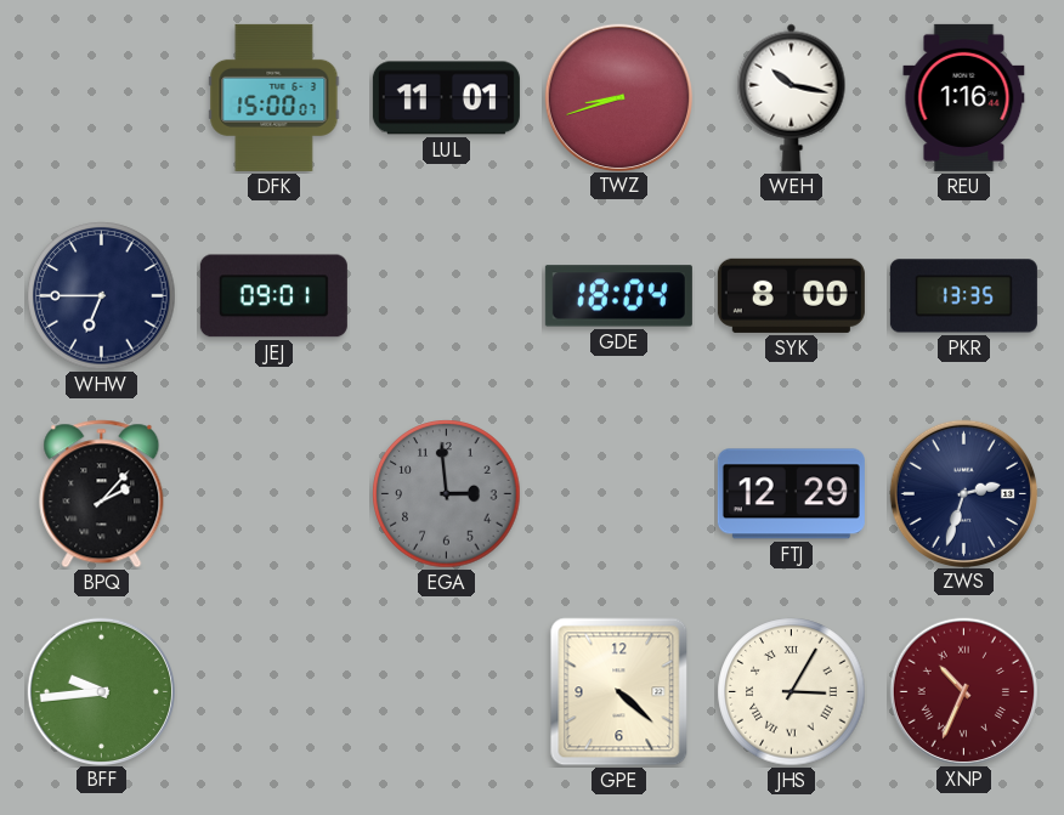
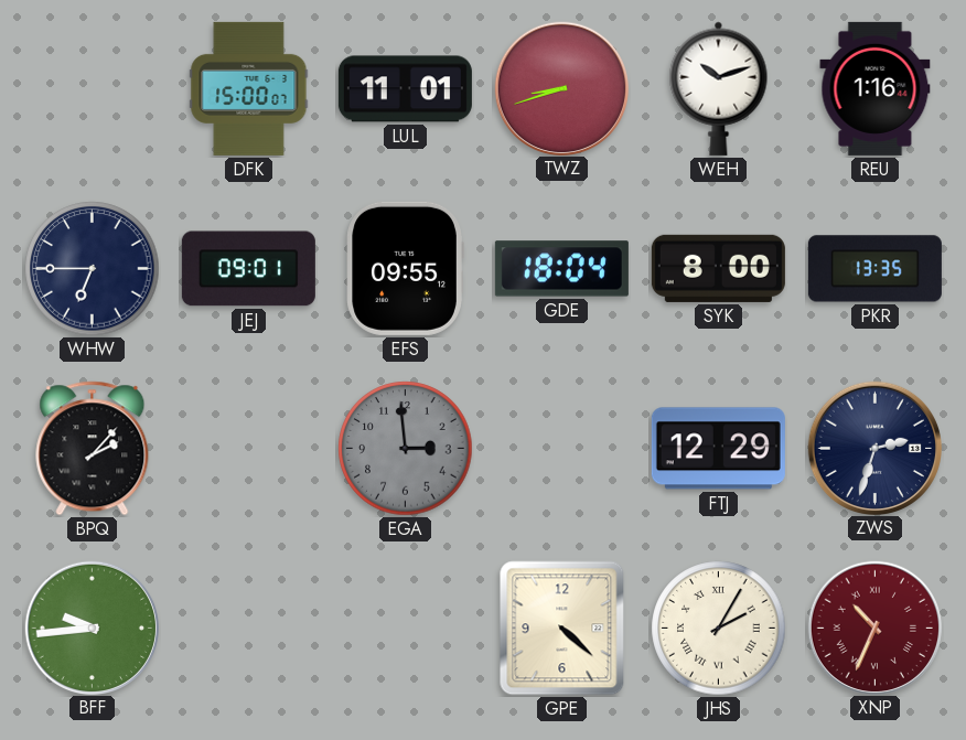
WEH: 10:17 -> 10:12
EFS: none -> 09:55
JHS: 3:05 -> 2:05
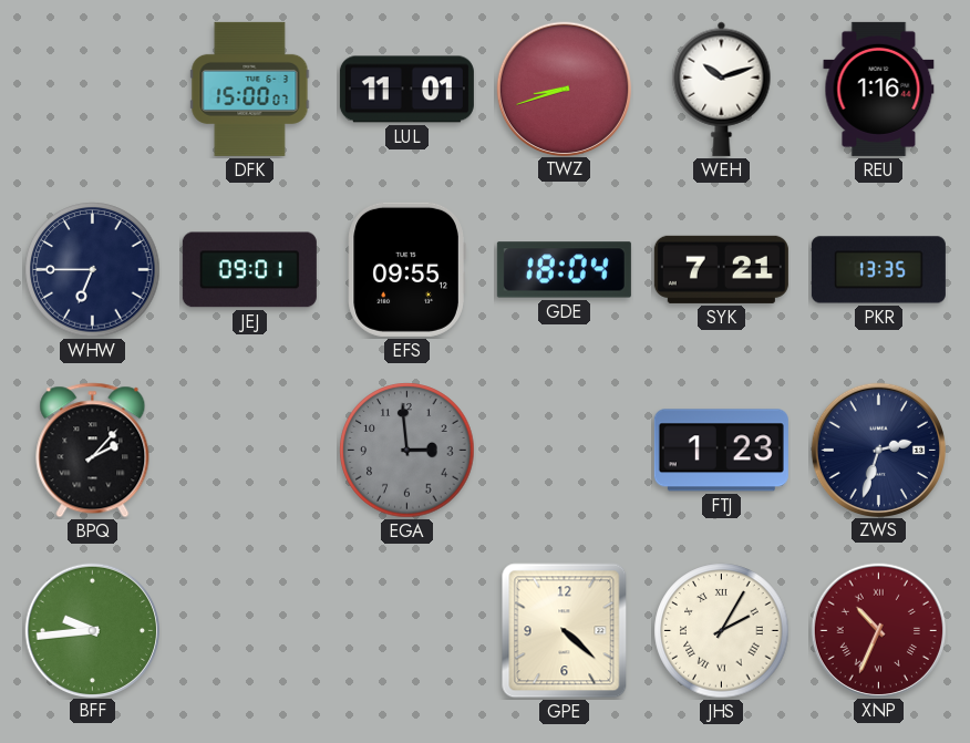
SYK: 8:00 -> 7:21
FTJ: 12:29 -> 1:23
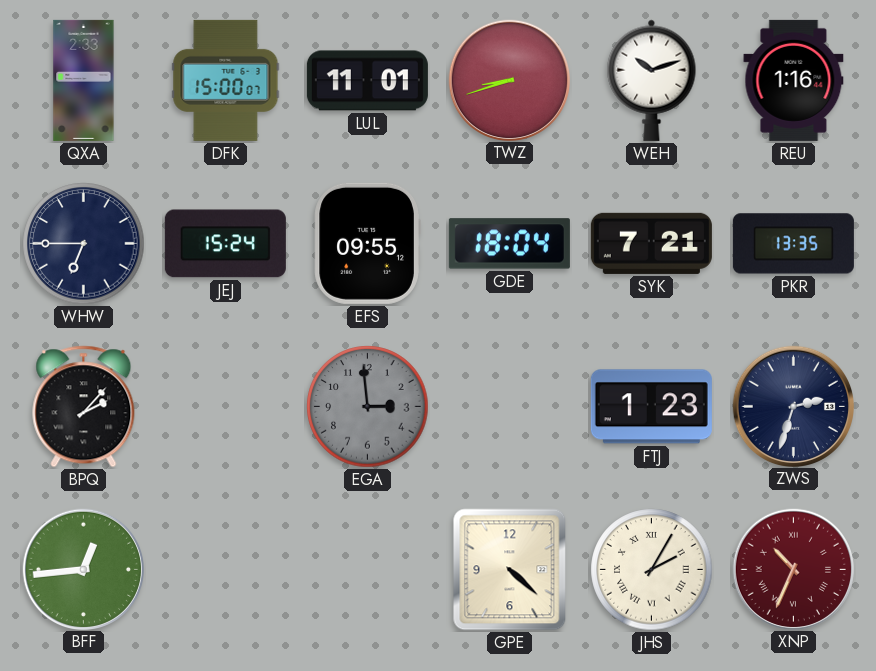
QXA: none -> 2:33
JEJ: 09:01 -> 15:24
BFF: 9:44 -> 12:44
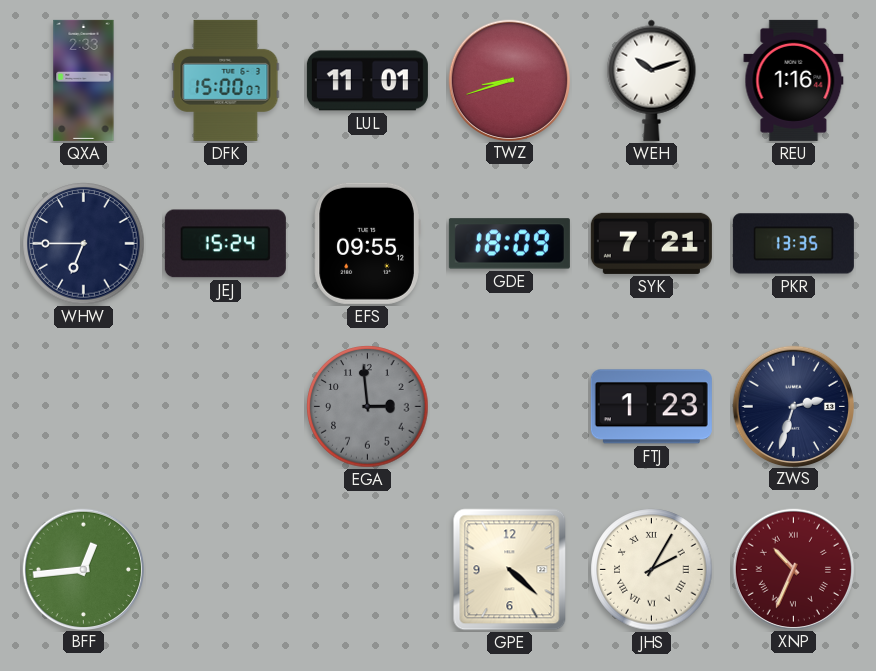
GDE: 18:04 -> 18:09
BPQ: 2:07 -> none
